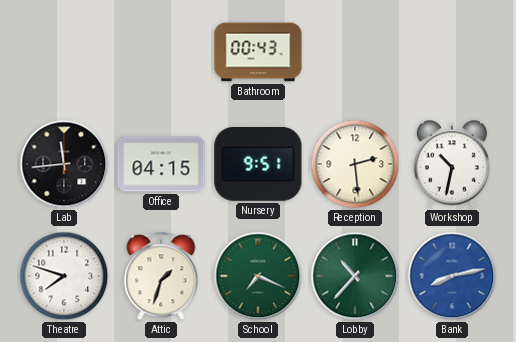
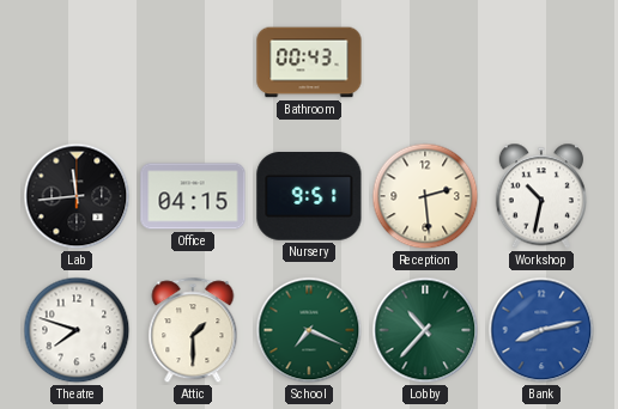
Attic: 1:33 -> 1:30
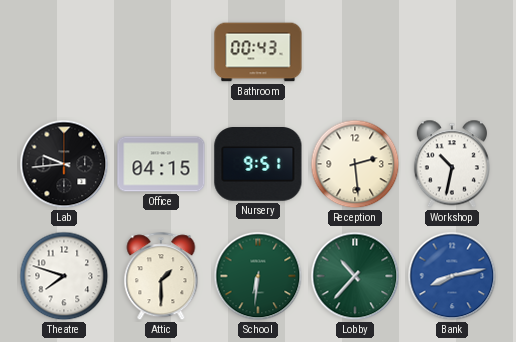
Lab: 11:44 -> 9:44
School: 7:19 -> 6:31
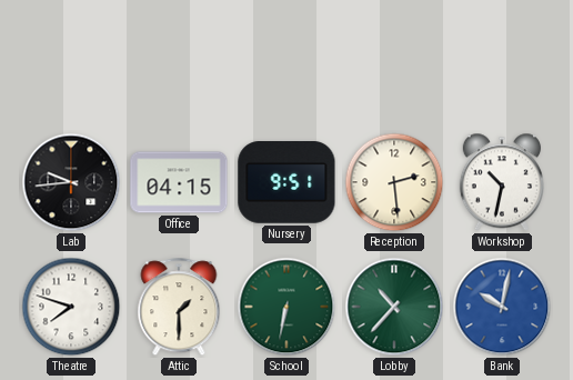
Bathroom: 00:43 -> none
School: 6:31 -> 6:32
Bank: 8:13 -> 10:02
